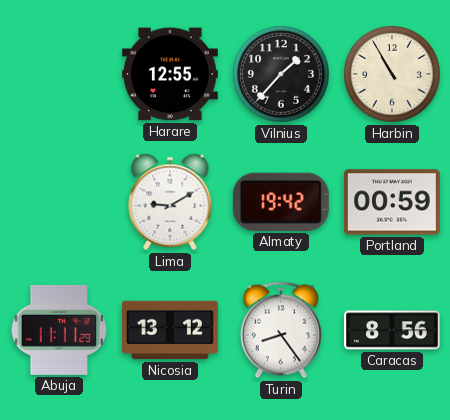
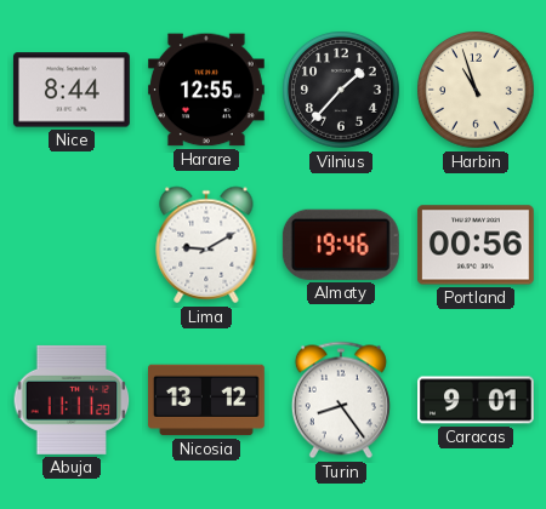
Nice: none -> 8:44
Harbin: 10:55 -> 10:57
Almaty: 19:42 -> 19:46
Portland: 00:59 -> 00:56
Caracas: 8:56 -> 9:01
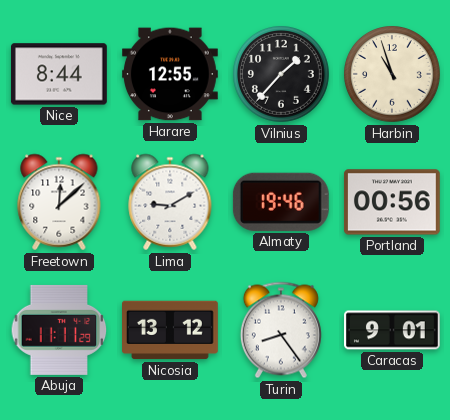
Freetown: none -> 12:08
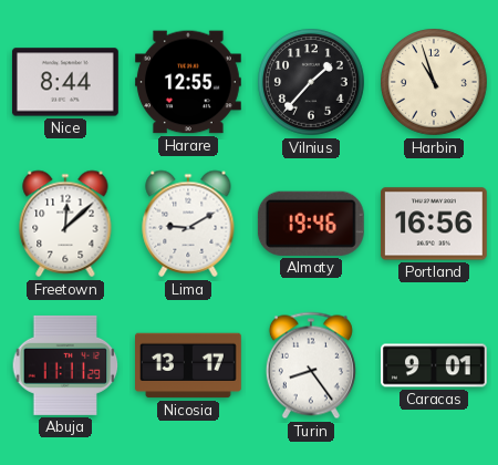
Portland: 00:56 -> 16:56
Nicosia: 13:12 -> 13:17
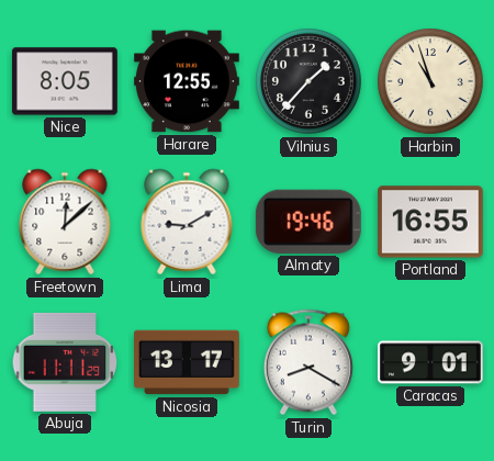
Nice: 8:44 -> 8:05
Portland: 16:56 -> 16:55
Turin: 8:24 -> 8:20
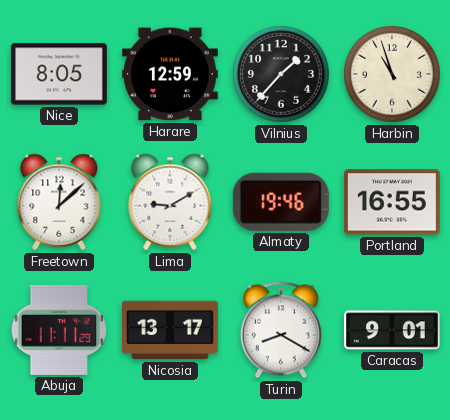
Harare: 12:55 -> 12:59
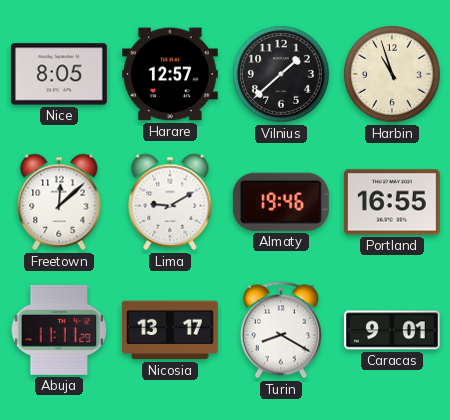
Harare: 12:59 -> 12:57
Vilnius: 1:37 -> 1:38
